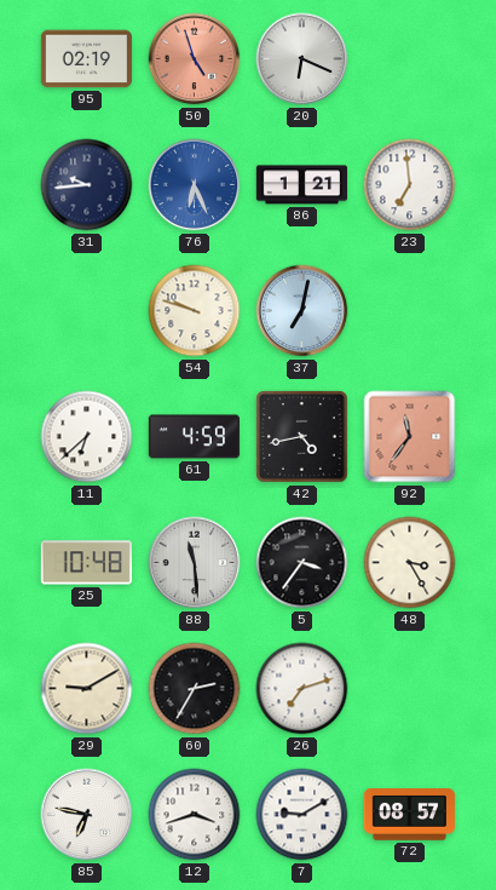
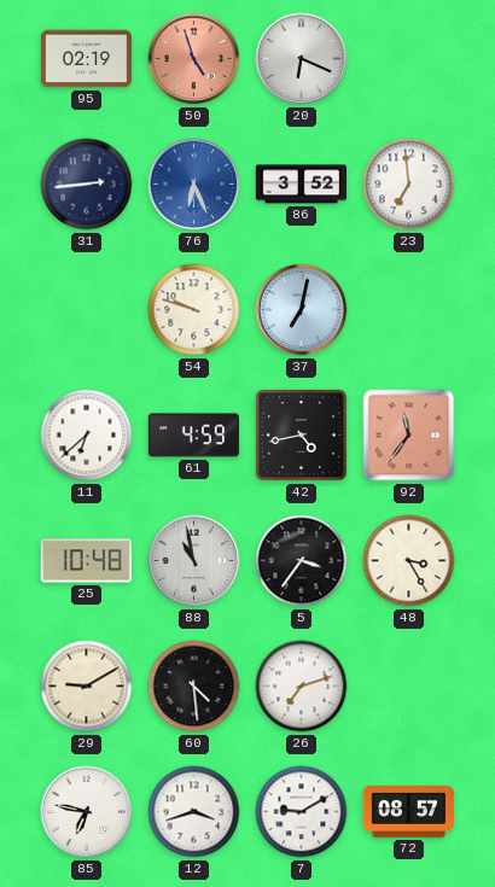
31: 9:44 -> 2:44
86: 1:21 -> 3:52
88: 11:29 -> 10:58
60: 2:35 -> 4:29
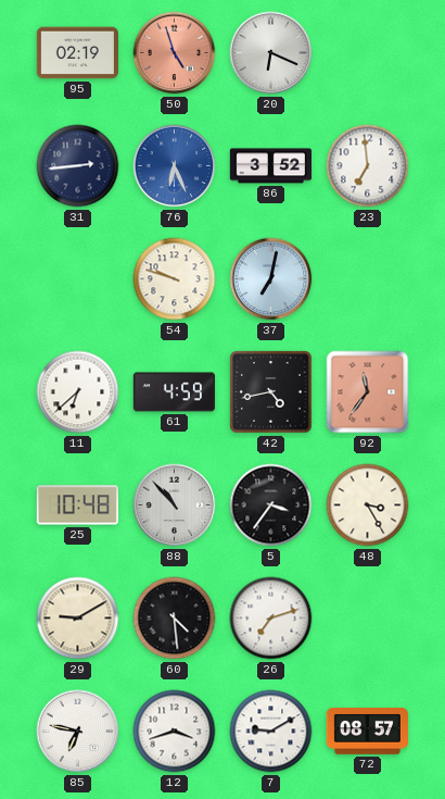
88: 10:58 -> 10:53
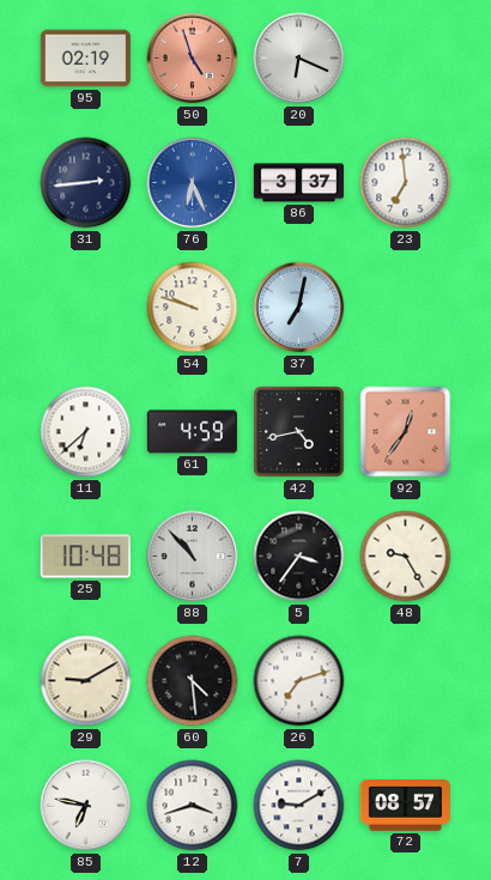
86: 3:52 -> 3:37
92: 11:36 -> 12:36
48: 3:25 -> 9:25
